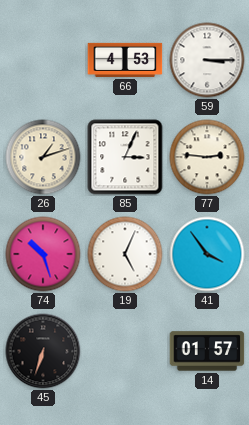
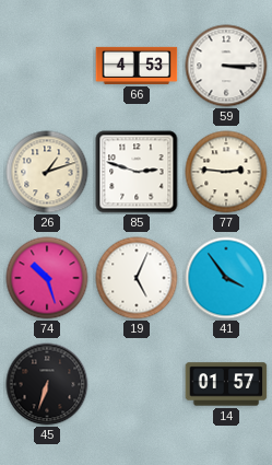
85: 3:04 -> 2:48
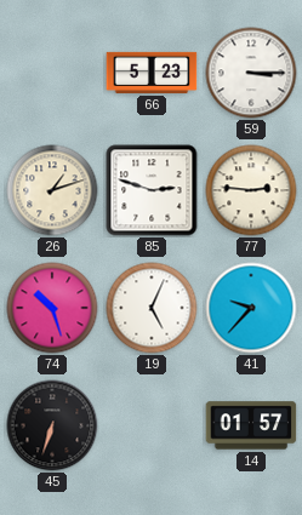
66: 4:53 -> 5:23
41: 3:54 -> 9:37
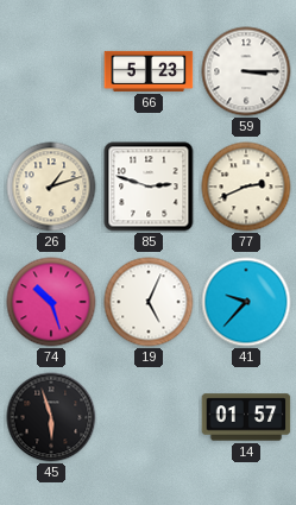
77: 2:46 -> 2:41
45: 6:33 -> 5:57
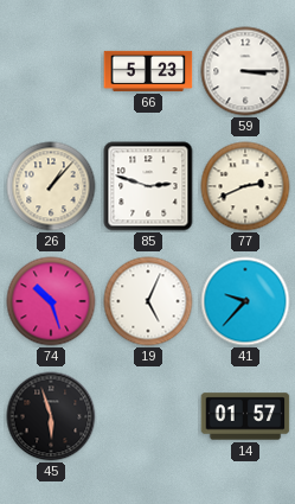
26: 1:12 -> 1:07
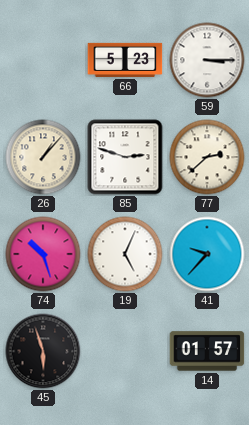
77: 2:41 -> 2:38
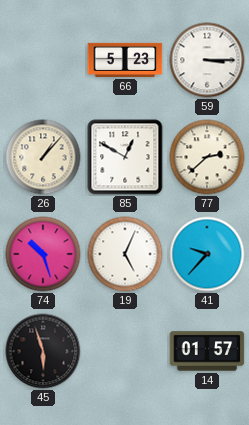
85: 2:48 -> 12:50
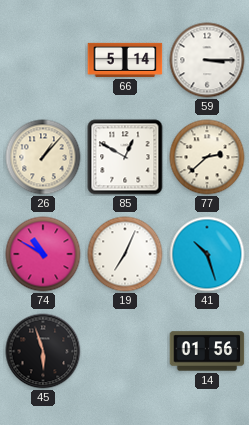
66: 5:23 -> 5:14
74: 10:27 -> 10:50
19: 5:04 -> 7:04
41: 9:37 -> 10:27
14: 01:57 -> 01:56
